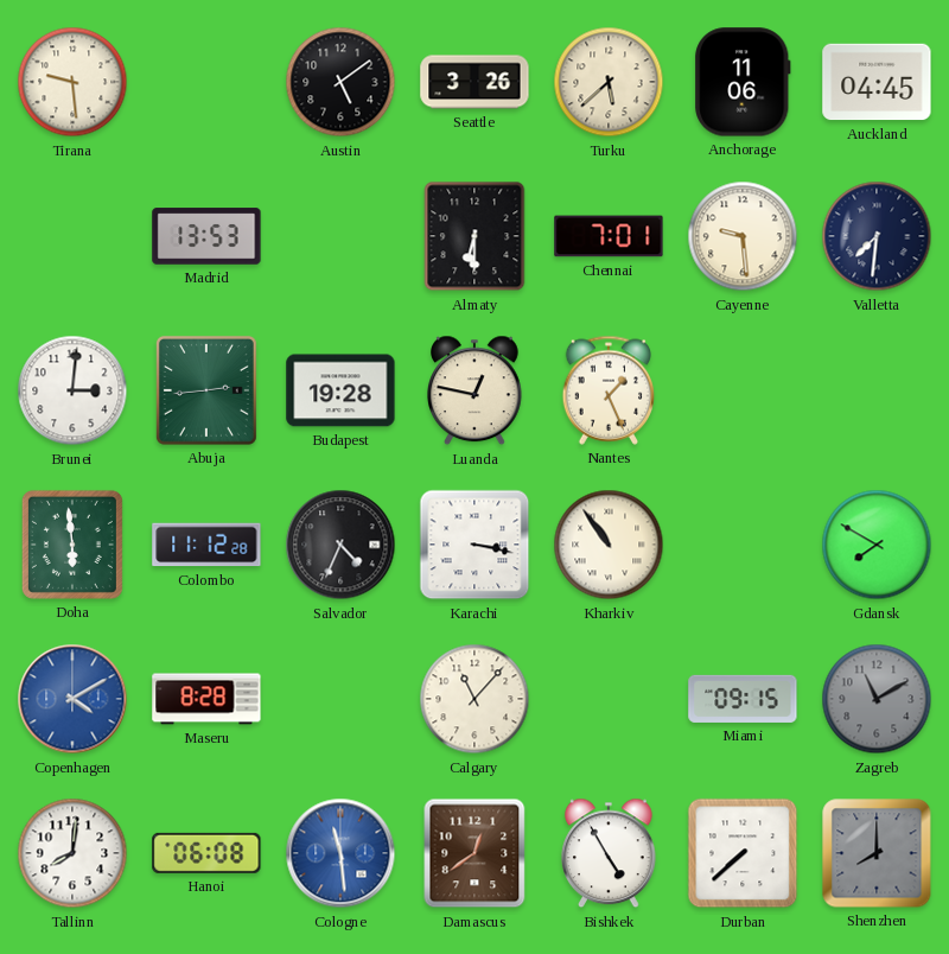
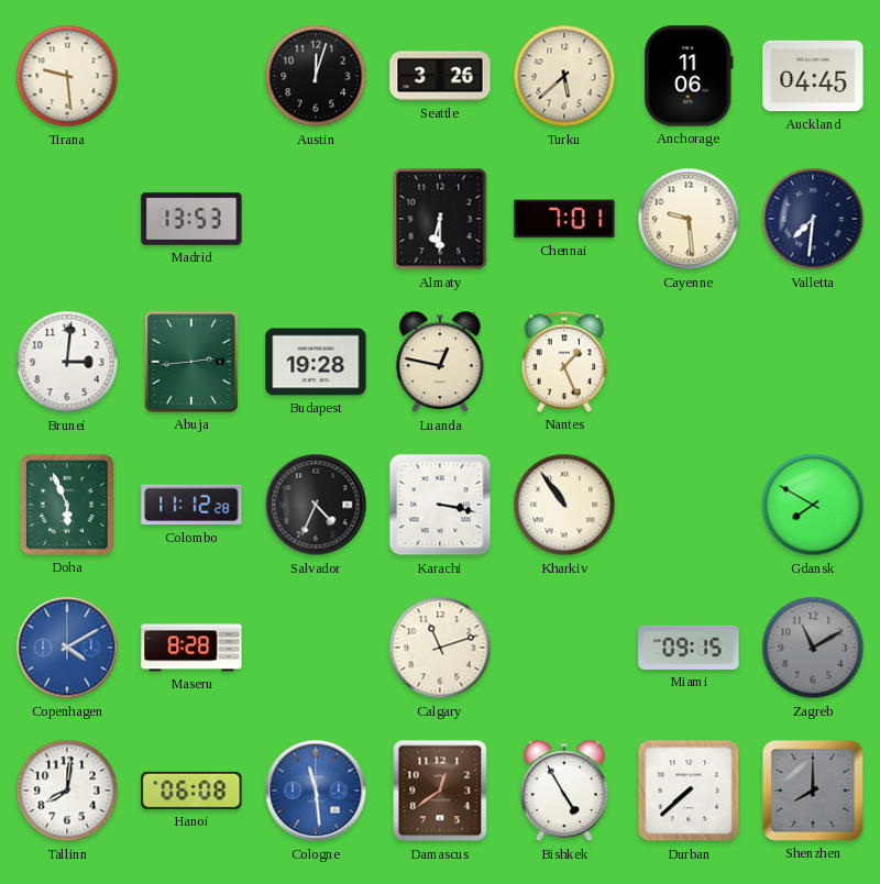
Austin: 5:09 -> 12:03
Doha: 5:59 -> 5:56
Calgary: 11:07 -> 11:12
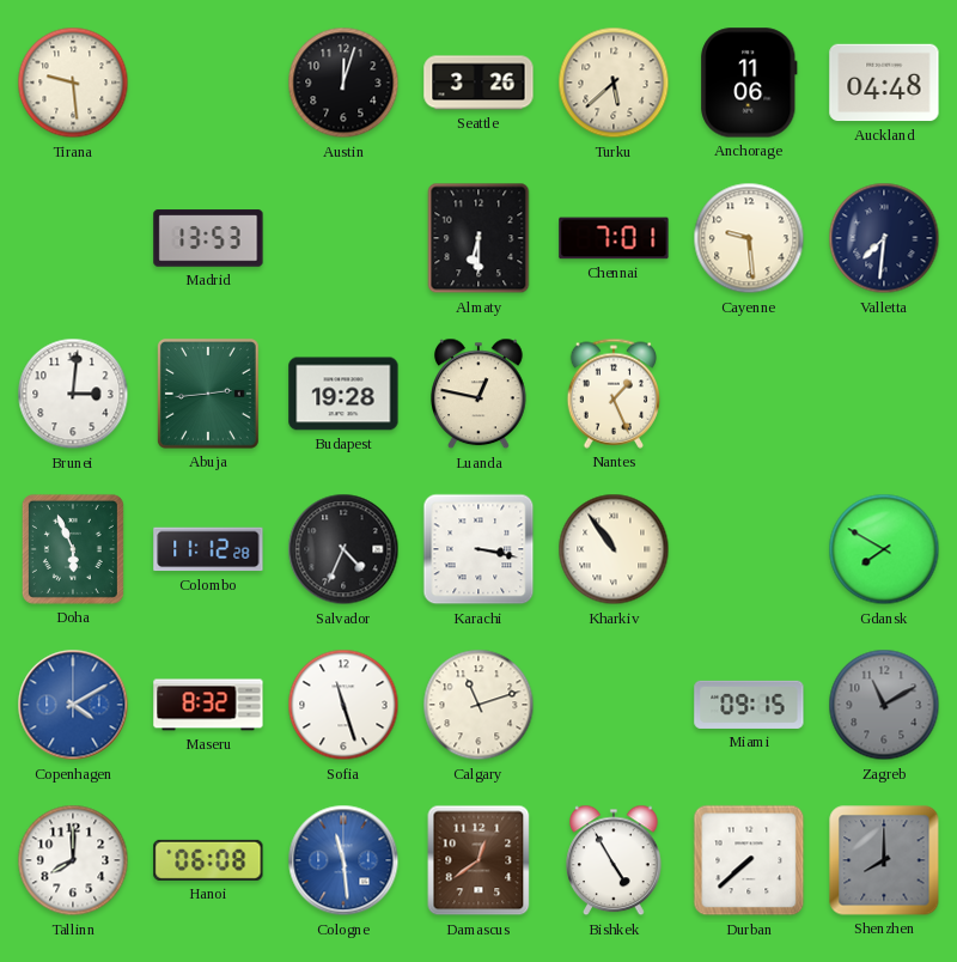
Auckland: 04:45 -> 04:48
Maseru: 8:28 -> 8:32
Sofia: none -> 11:27
Tallinn: 8:01 -> 8:00
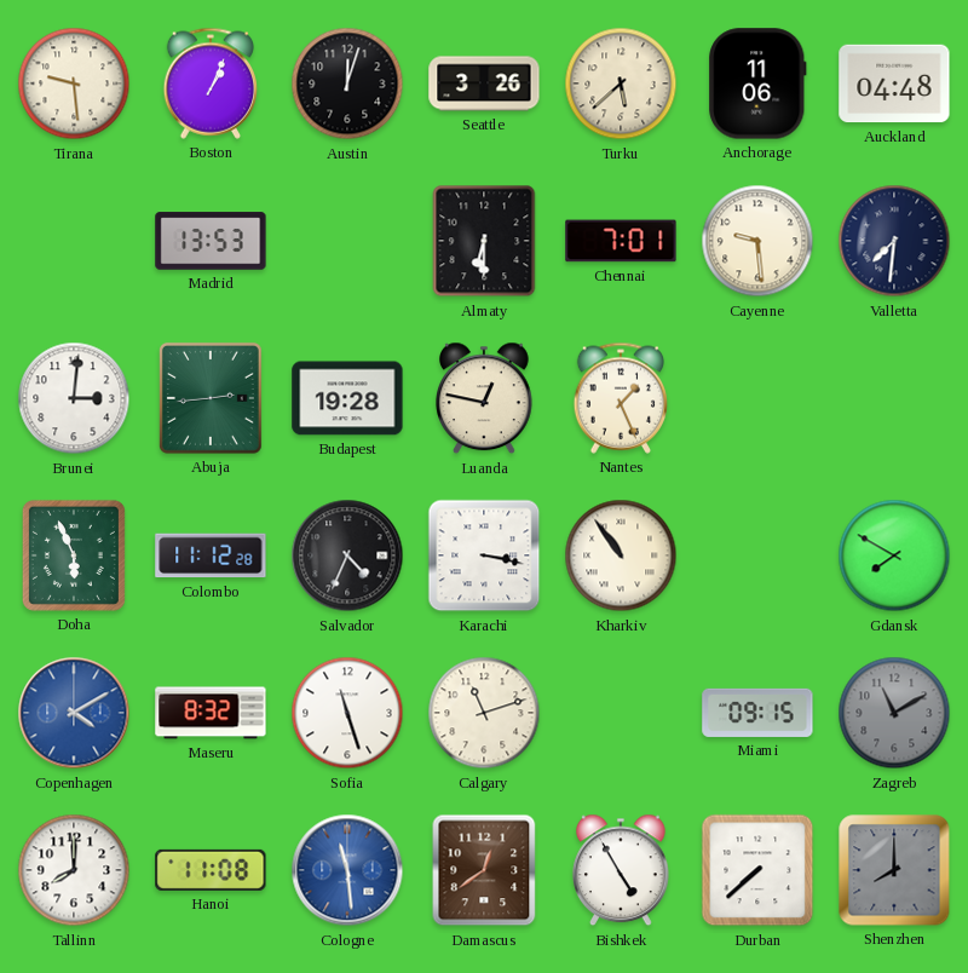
Boston: none -> 1:04
Hanoi: 06:08 -> 11:08
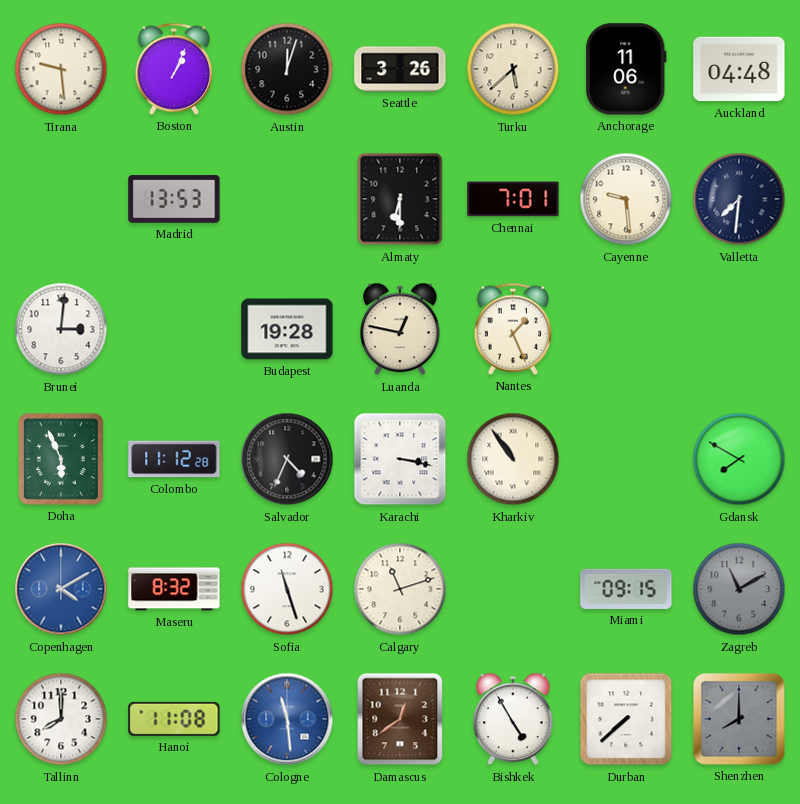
Abuja: 2:44 -> none
